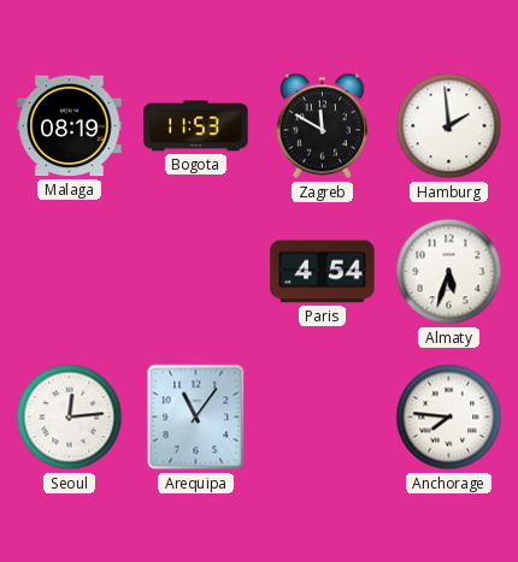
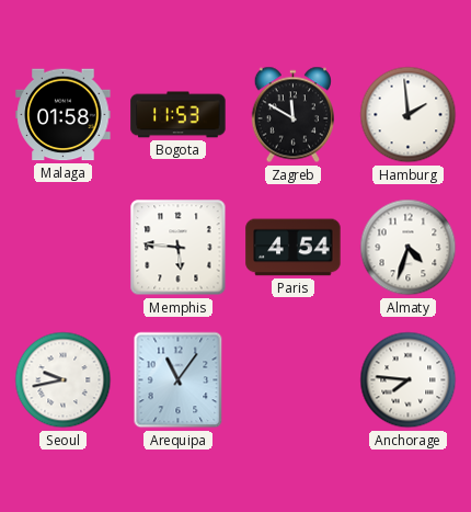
Malaga: 08:19 -> 01:58
Memphis: none -> 5:46
Almaty: 5:33 -> 4:33
Seoul: 12:14 -> 9:43
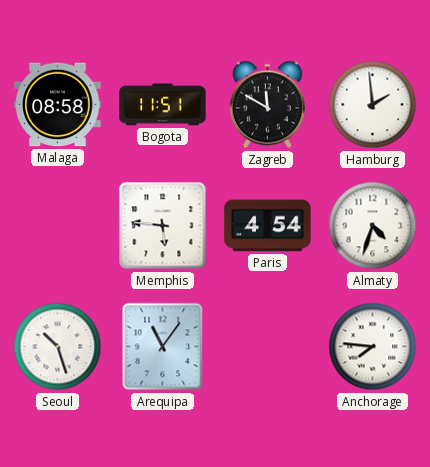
Malaga: 01:58 -> 08:58
Bogota: 11:53 -> 11:51
Seoul: 9:43 -> 10:27
